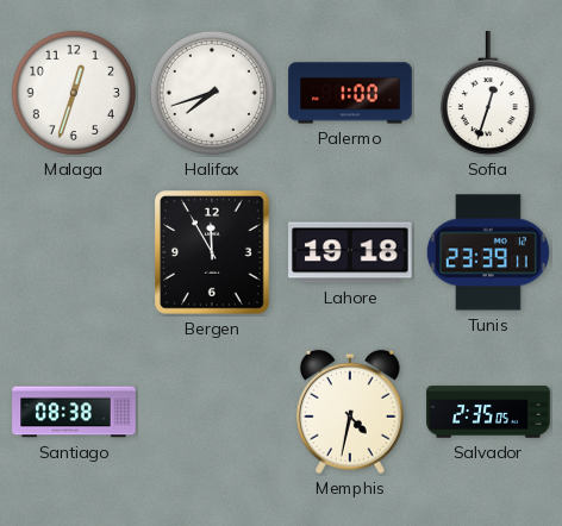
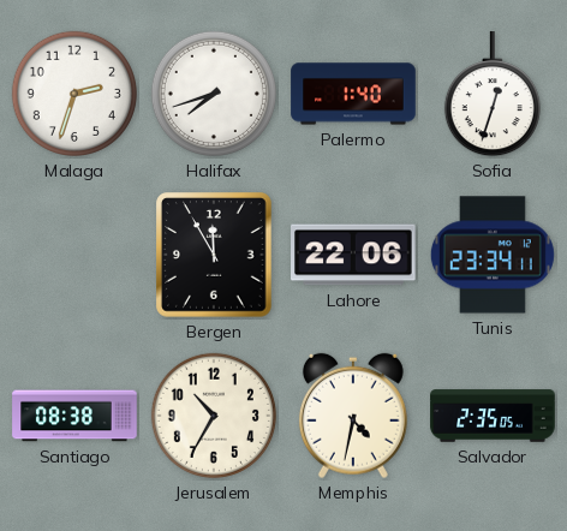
Malaga: 12:33 -> 2:33
Palermo: 1:00 -> 1:40
Lahore: 19:18 -> 22:06
Tunis: 23:39 -> 23:34
Jerusalem: none -> 10:35
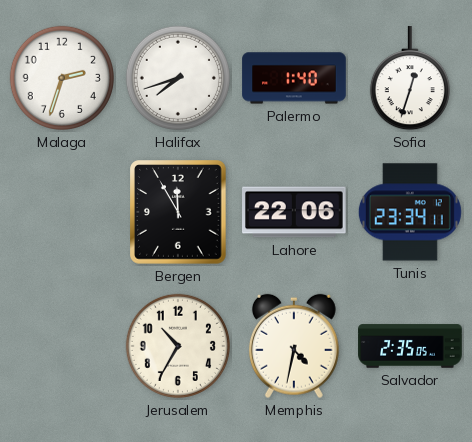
Santiago: 08:38 -> none
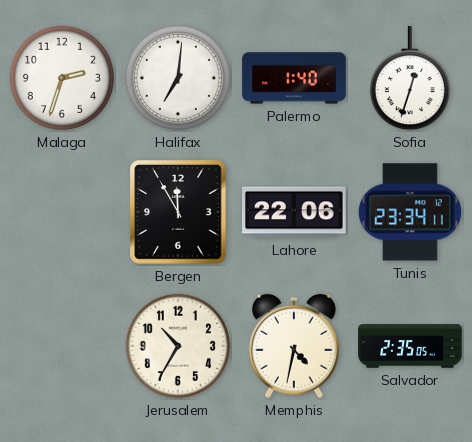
Halifax: 7:42 -> 7:01
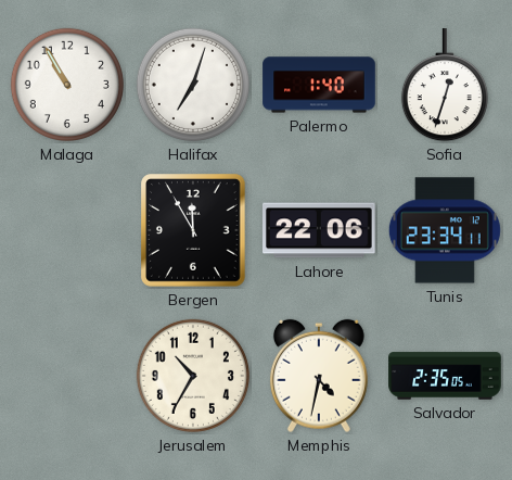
Malaga: 2:33 -> 10:55
Halifax: 7:01 -> 7:03
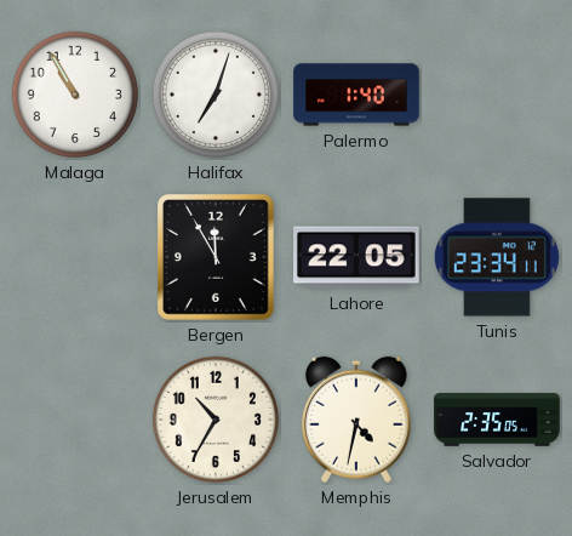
Sofia: 12:33 -> none
Lahore: 22:06 -> 22:05
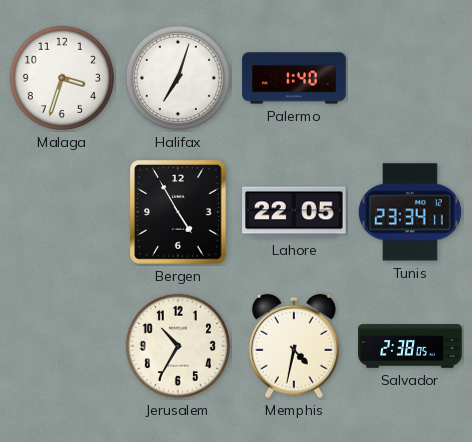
Malaga: 10:55 -> 3:33
Bergen: 11:55 -> 4:55
Salvador: 2:35 -> 2:38
